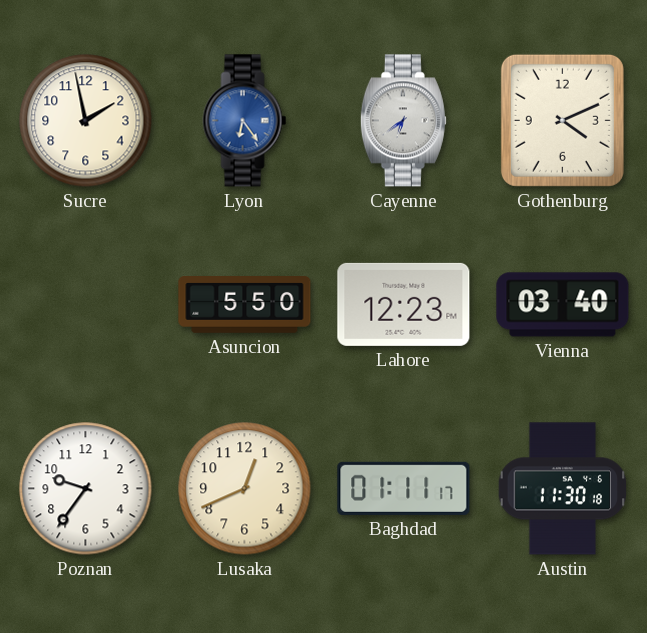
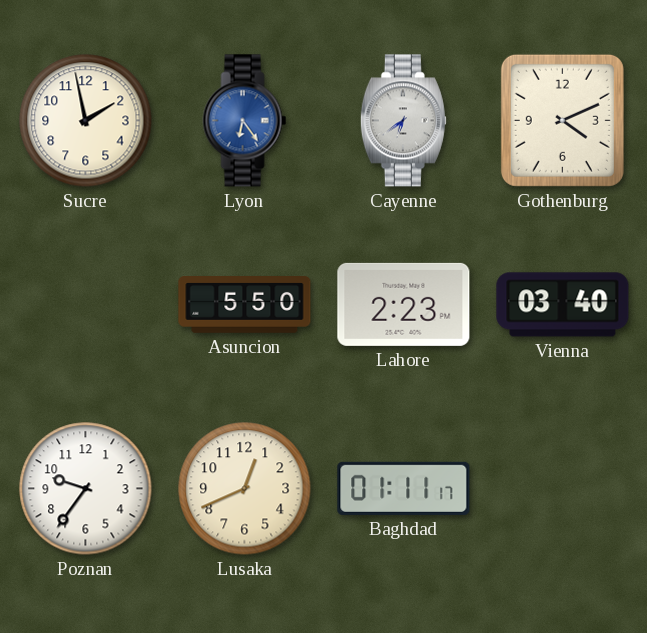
Lahore: 12:23 -> 2:23
Austin: 11:30 -> none
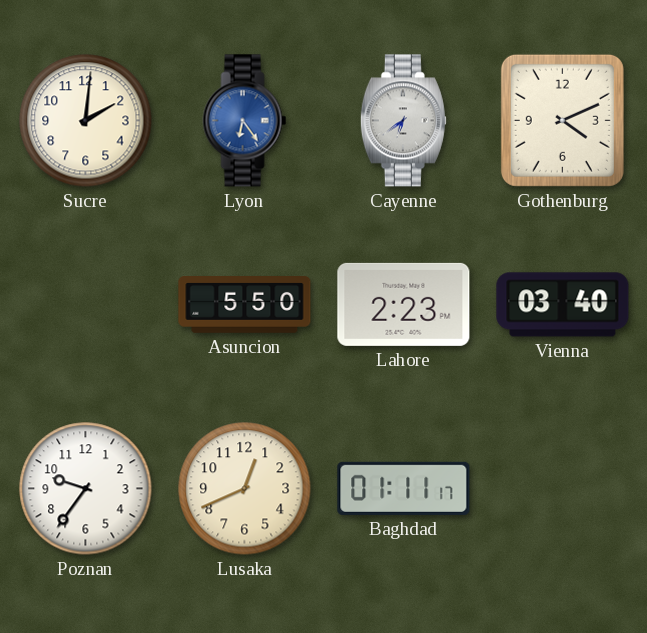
Sucre: 1:58 -> 2:01
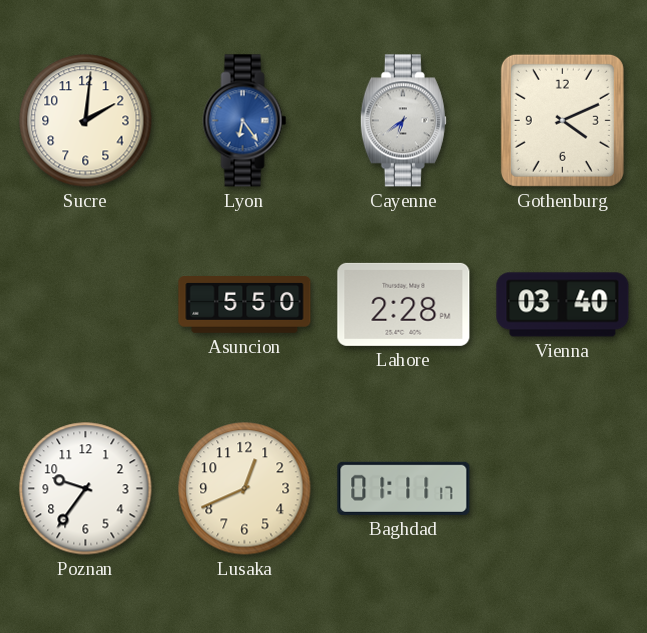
Lahore: 2:23 -> 2:28
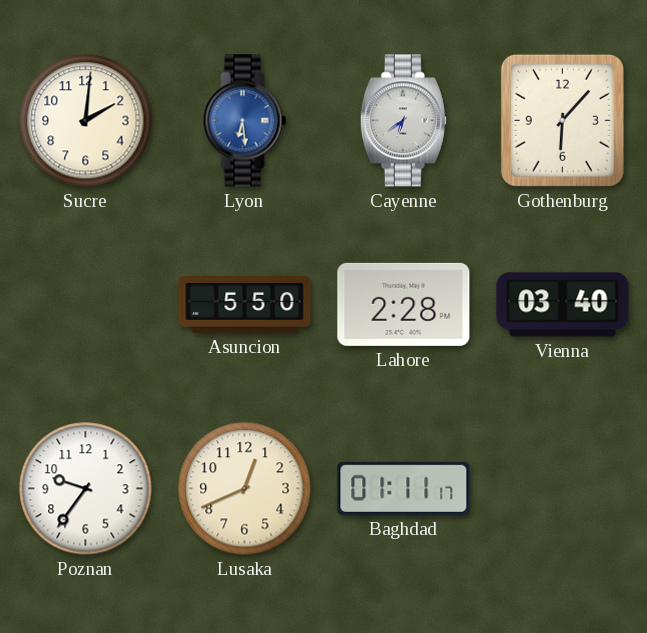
Lyon: 6:24 -> 6:29
Gothenburg: 4:11 -> 6:07
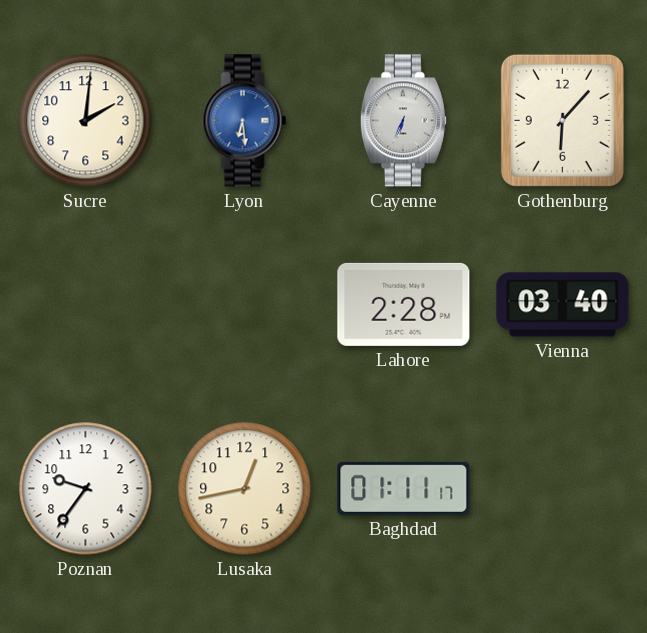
Cayenne: 6:39 -> 6:34
Asuncion: 5:50 -> none
Lusaka: 12:41 -> 12:43
